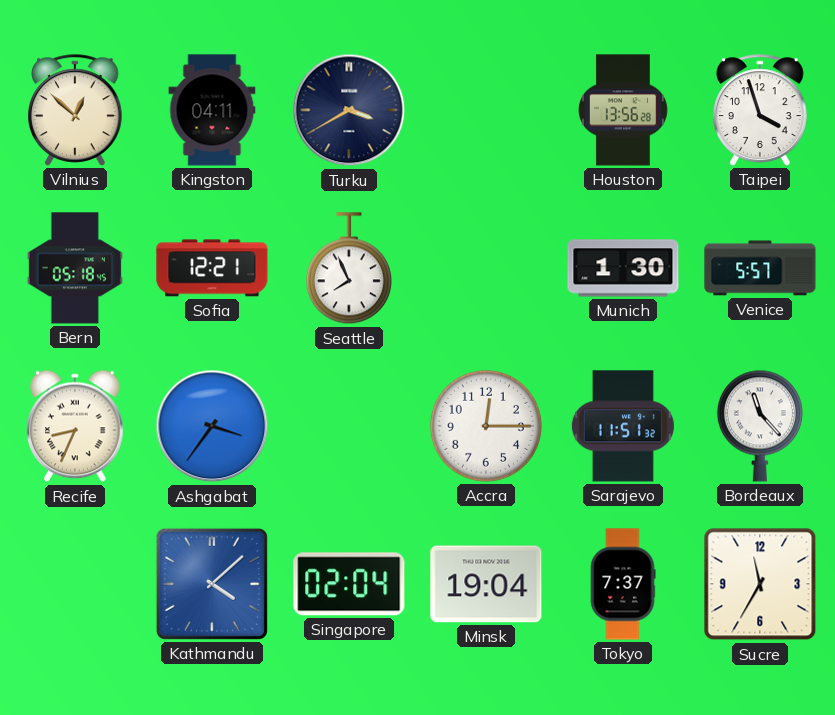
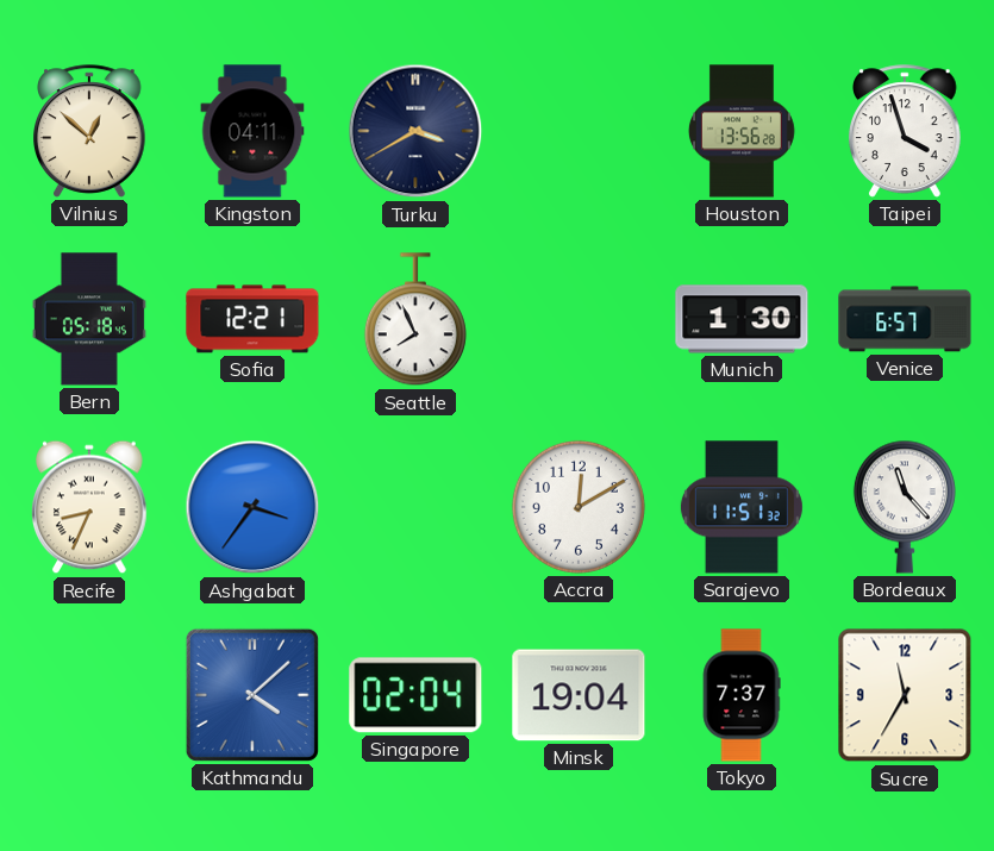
Venice: 5:57 -> 6:57
Accra: 12:15 -> 12:10
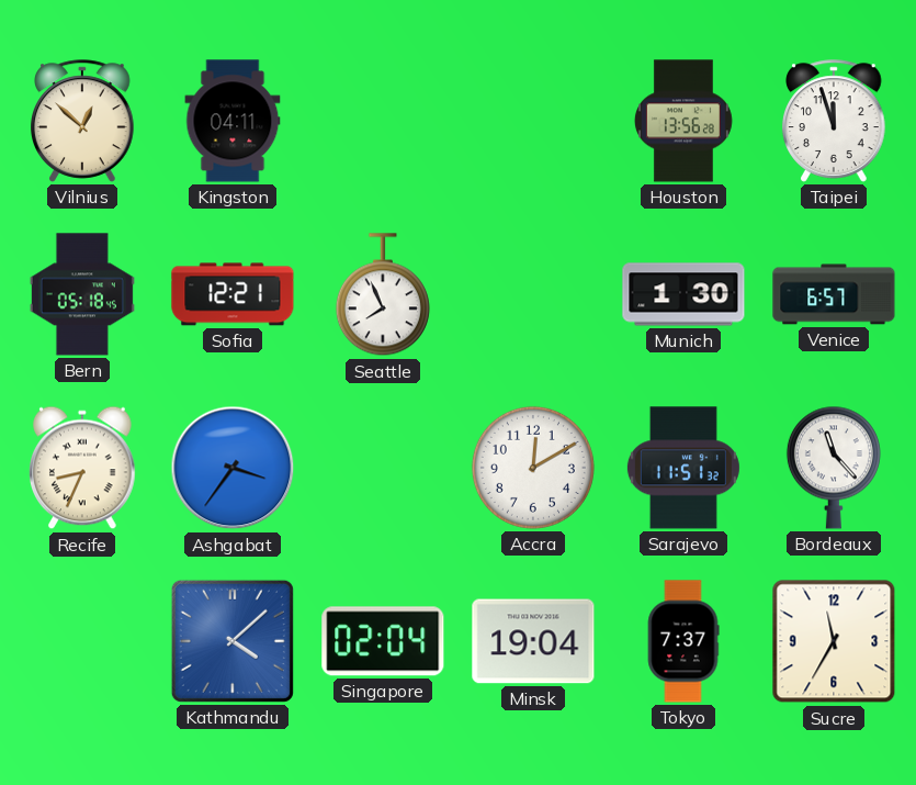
Turku: 3:40 -> none
Taipei: 3:57 -> 11:57
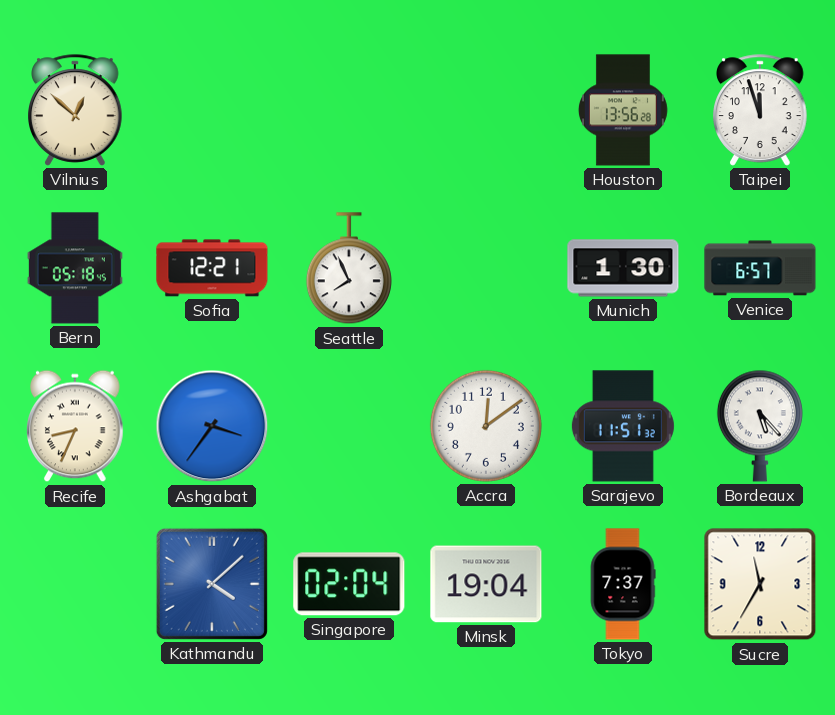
Kingston: 04:11 -> none
Accra: 12:10 -> 12:09
Bordeaux: 11:23 -> 5:23
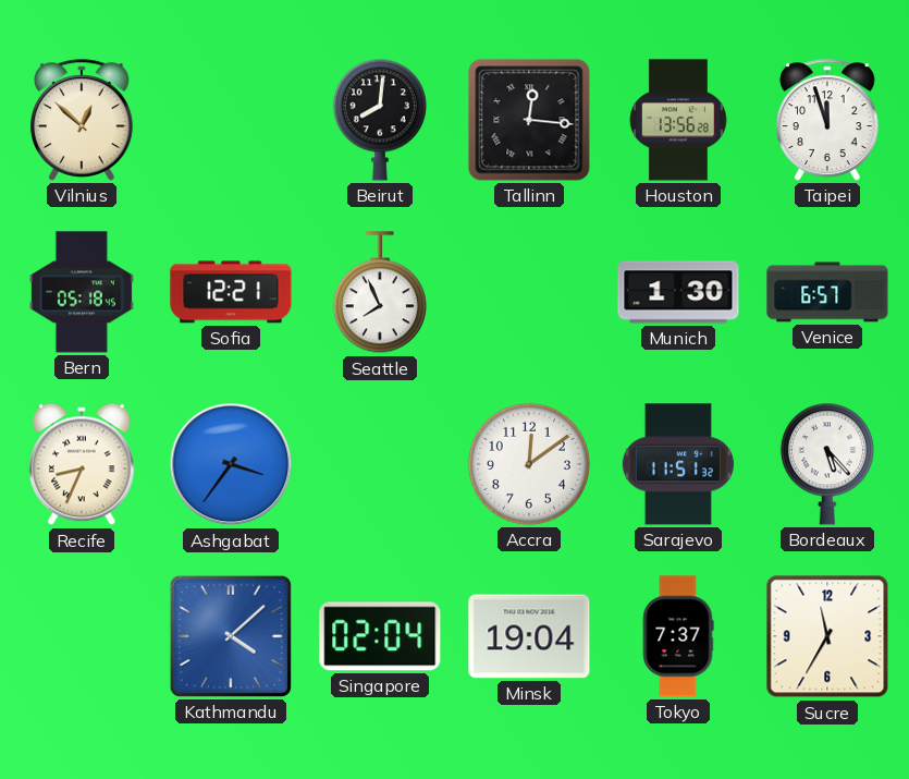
Beirut: none -> 8:01
Tallinn: none -> 12:16
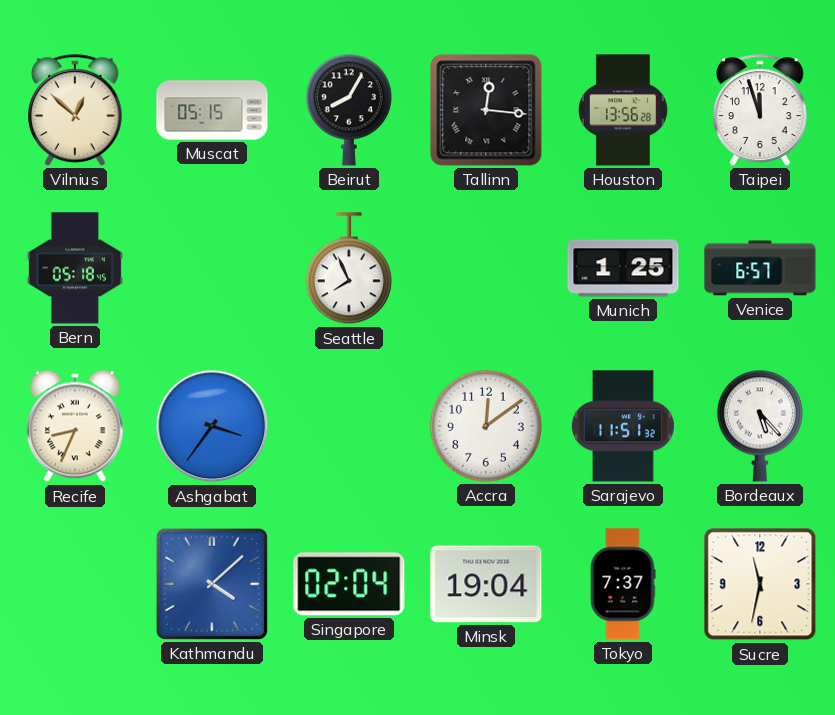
Muscat: none -> 05:15
Beirut: 8:01 -> 8:05
Sofia: 12:21 -> none
Munich: 1:30 -> 1:25
Sucre: 11:35 -> 11:32
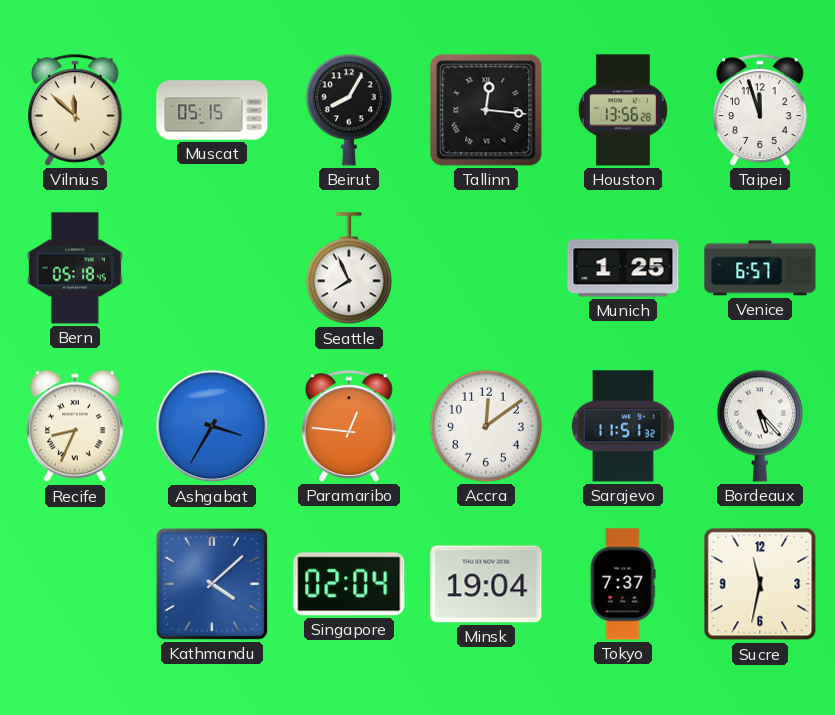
Vilnius: 12:52 -> 11:52
Ashgabat: 3:36 -> 3:35
Paramaribo: none -> 12:46
